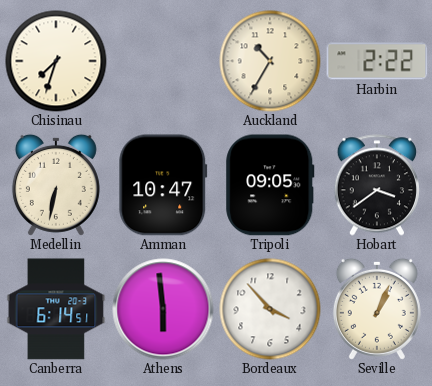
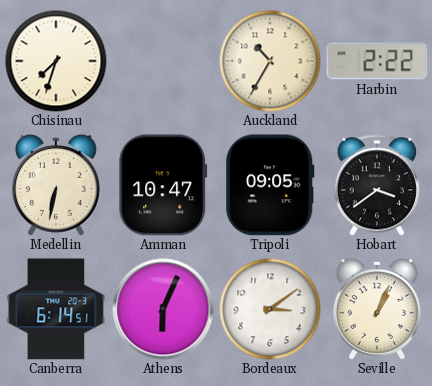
Athens: 5:59 -> 6:04
Bordeaux: 3:53 -> 3:09
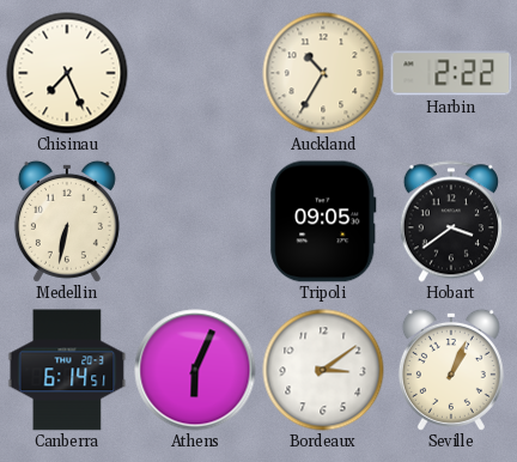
Chisinau: 7:33 -> 7:26
Amman: 10:47 -> none
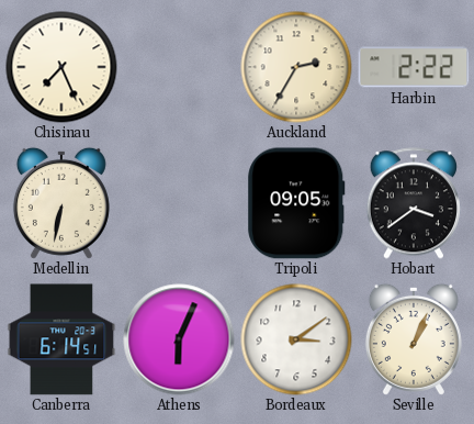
Auckland: 10:35 -> 2:35
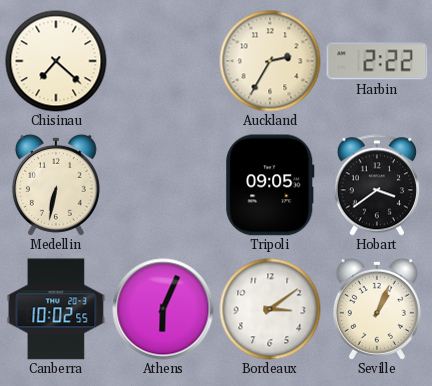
Chisinau: 7:26 -> 7:22
Canberra: 6:14 -> 10:02
